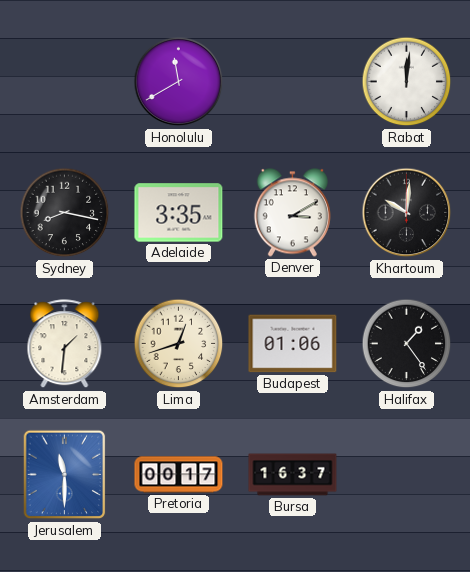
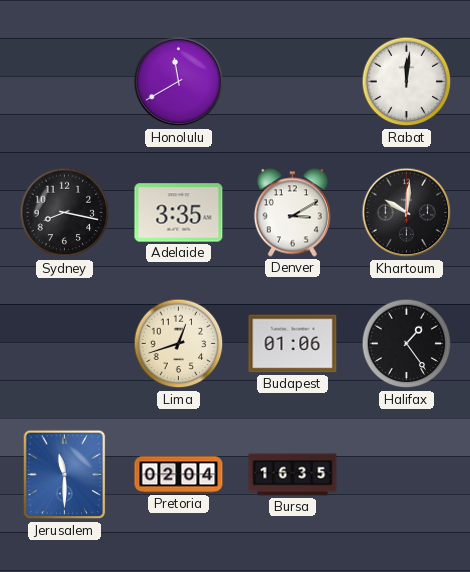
Amsterdam: 1:31 -> none
Pretoria: 00:17 -> 02:04
Bursa: 16:37 -> 16:35
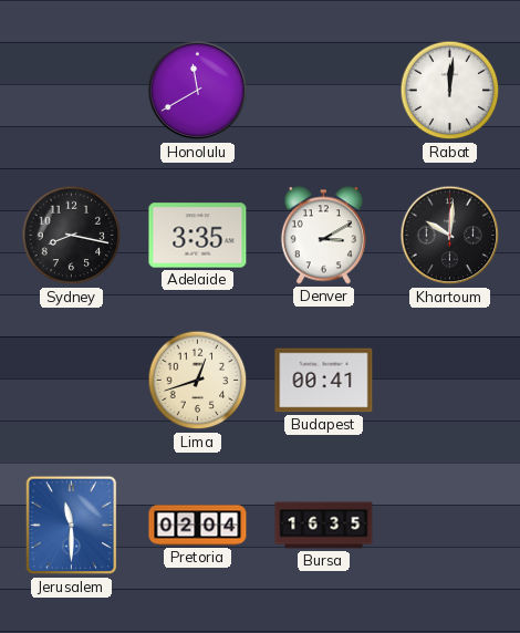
Budapest: 01:06 -> 00:41
Halifax: 1:24 -> none
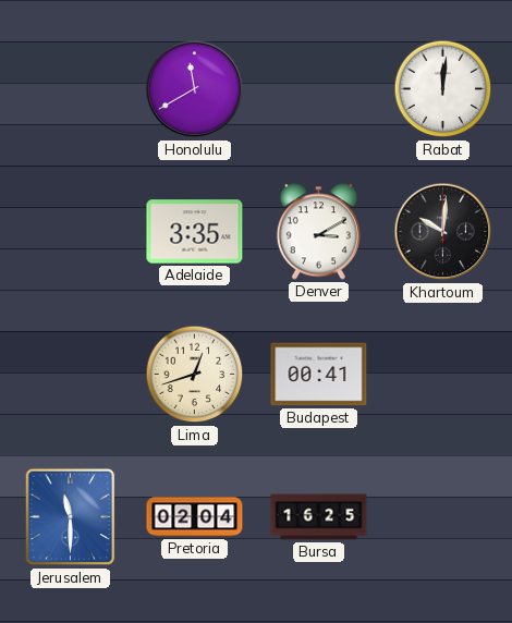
Sydney: 8:17 -> none
Bursa: 16:35 -> 16:25
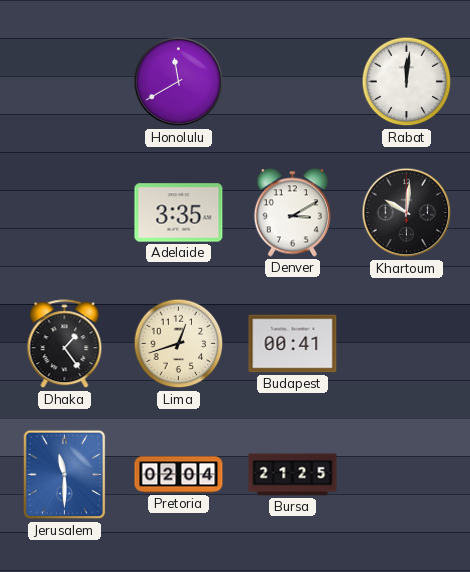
Dhaka: none -> 1:24
Bursa: 16:25 -> 21:25
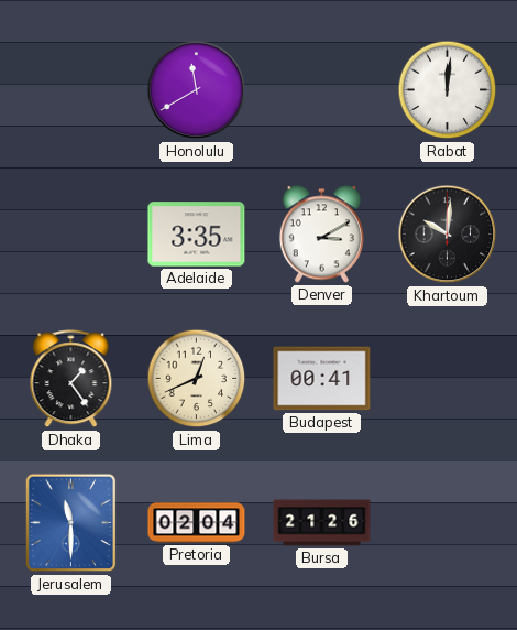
Lima: 12:42 -> 12:41
Bursa: 21:25 -> 21:26
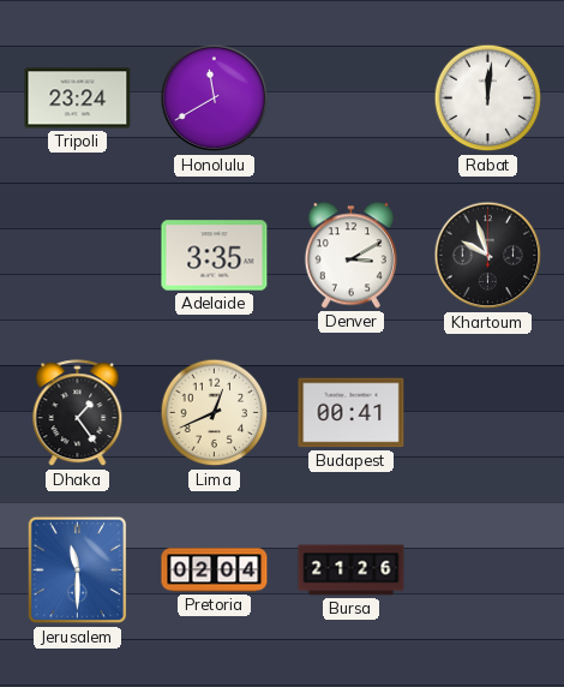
Tripoli: none -> 23:24
Khartoum: 10:01 -> 9:57
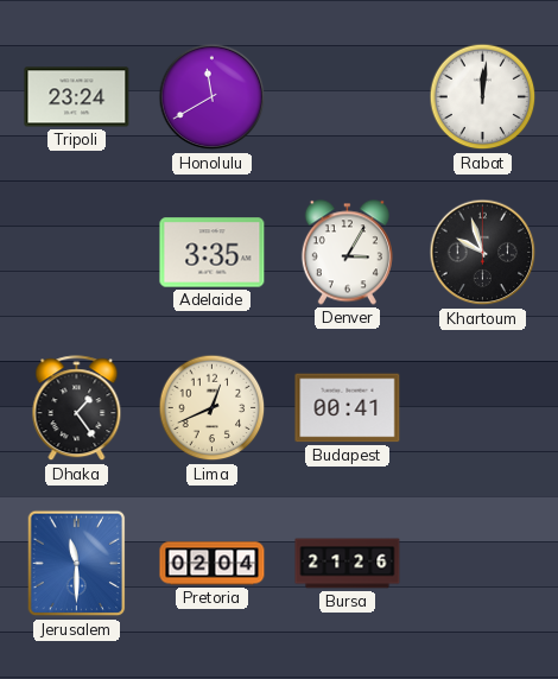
Denver: 3:10 -> 3:05
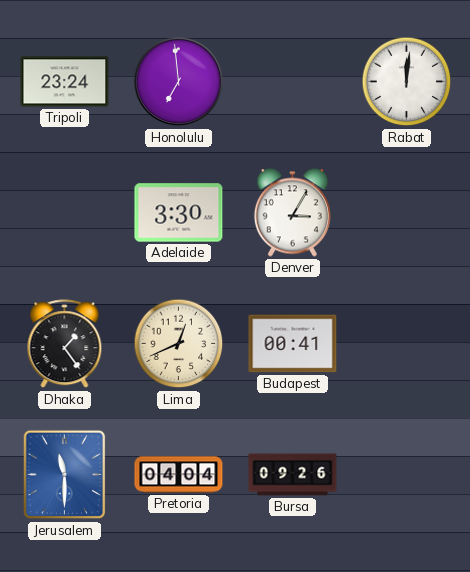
Honolulu: 11:40 -> 6:59
Adelaide: 3:35 -> 3:30
Khartoum: 9:57 -> none
Pretoria: 02:04 -> 04:04
Bursa: 21:26 -> 09:26
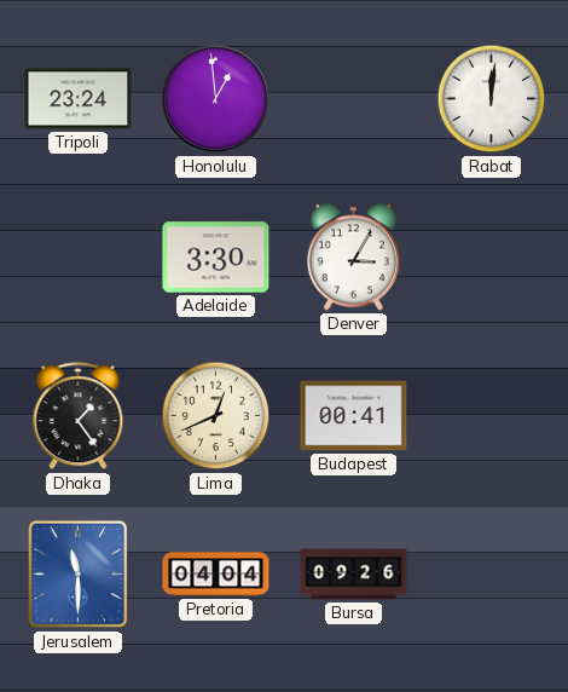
Honolulu: 6:59 -> 12:59
